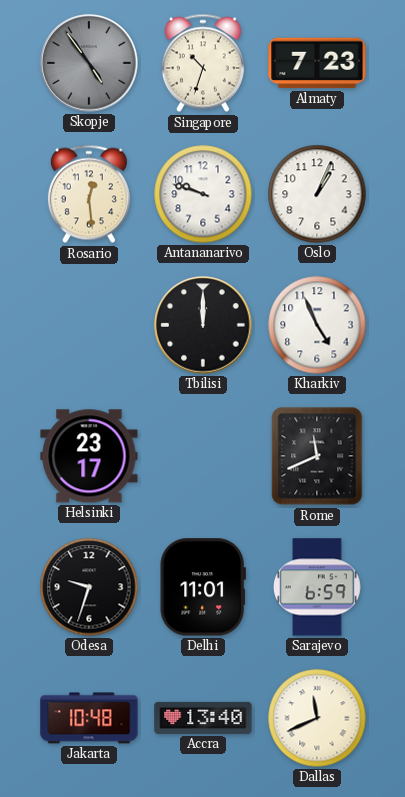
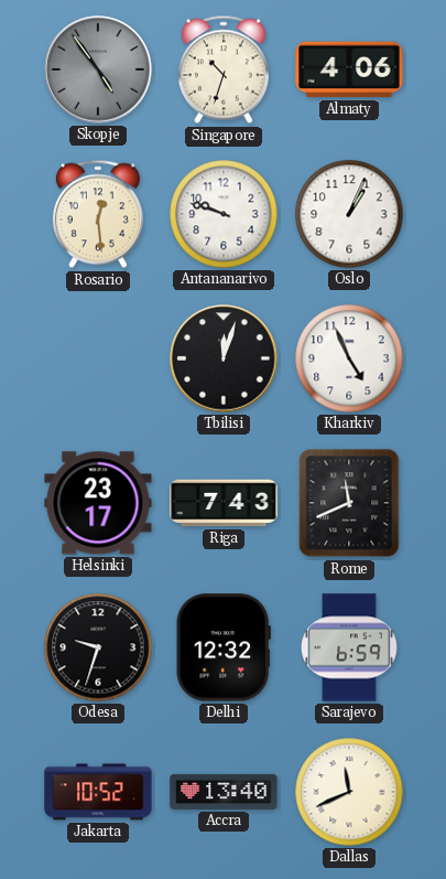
Almaty: 7:23 -> 4:06
Tbilisi: 12:00 -> 12:03
Riga: none -> 7:43
Delhi: 11:01 -> 12:32
Jakarta: 10:48 -> 10:52
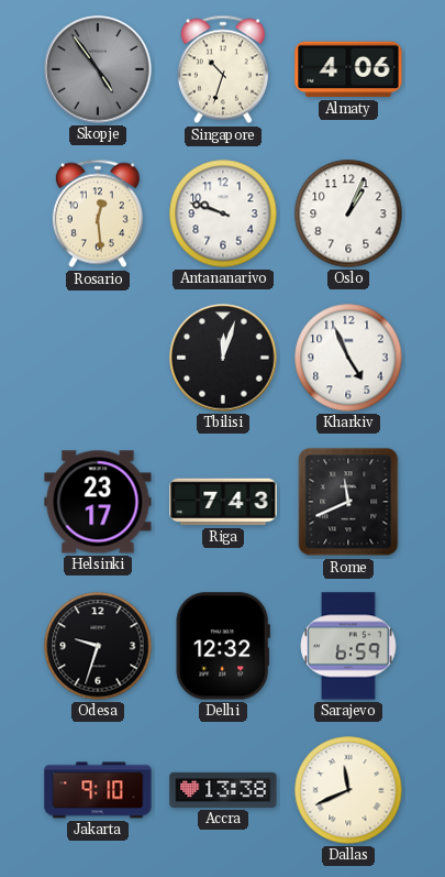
Jakarta: 10:52 -> 9:10
Accra: 13:40 -> 13:38
